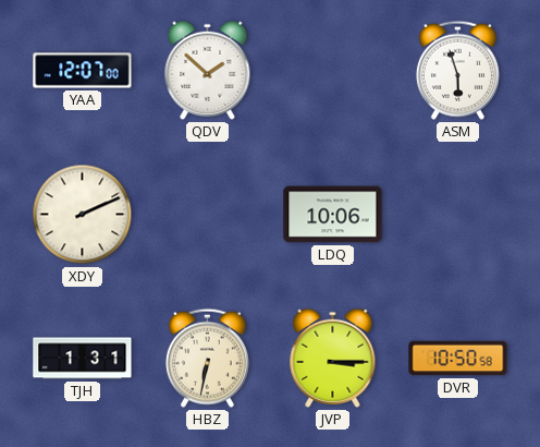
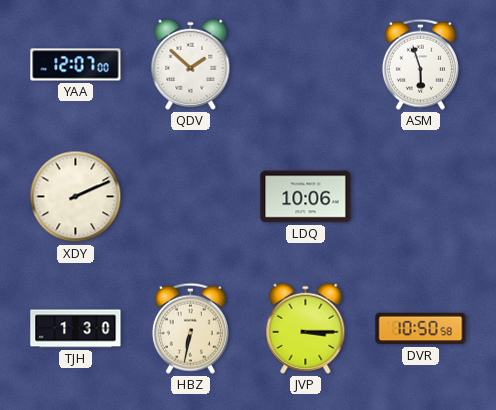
TJH: 1:31 -> 1:30
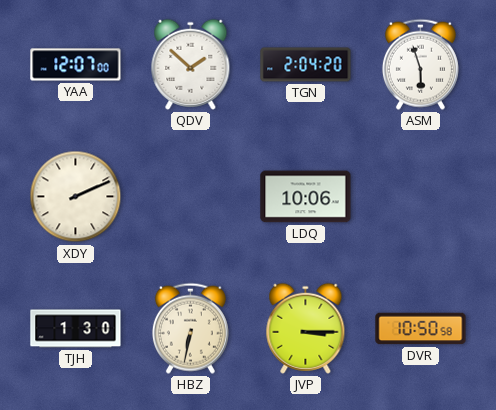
TGN: none -> 2:04
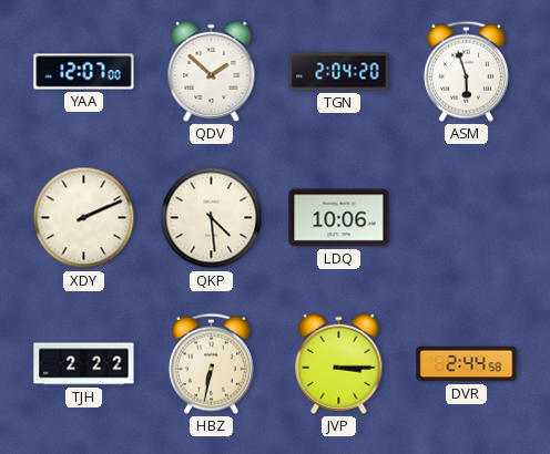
QKP: none -> 4:29
TJH: 1:30 -> 2:22
DVR: 10:50 -> 2:44
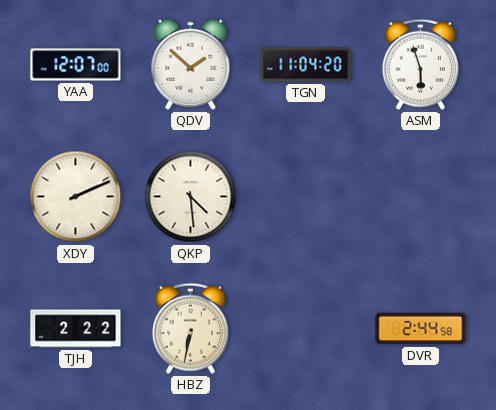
TGN: 2:04 -> 11:04
LDQ: 10:06 -> none
JVP: 3:15 -> none
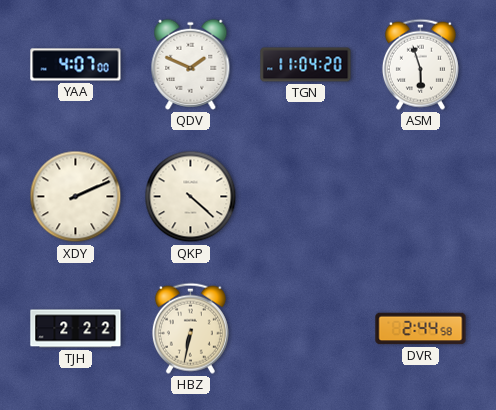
YAA: 12:07 -> 4:07
QDV: 1:52 -> 1:49
QKP: 4:29 -> 4:22
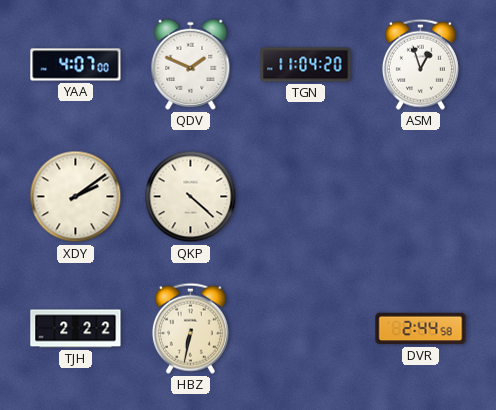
ASM: 5:57 -> 12:57
XDY: 2:11 -> 2:09
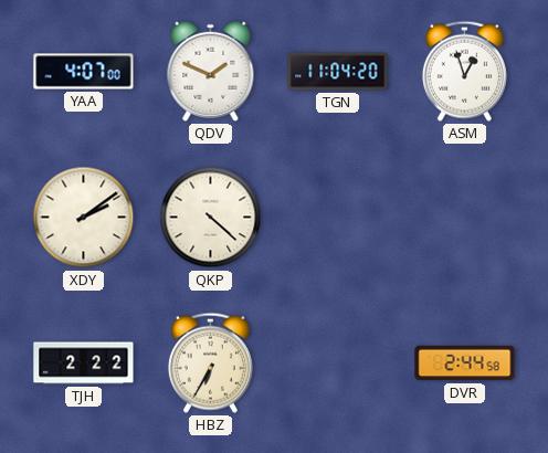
HBZ: 6:32 -> 6:35
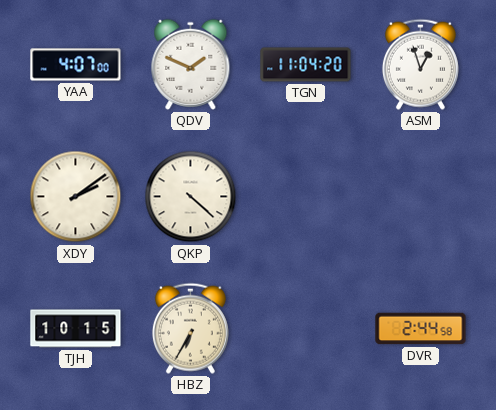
TJH: 2:22 -> 10:15
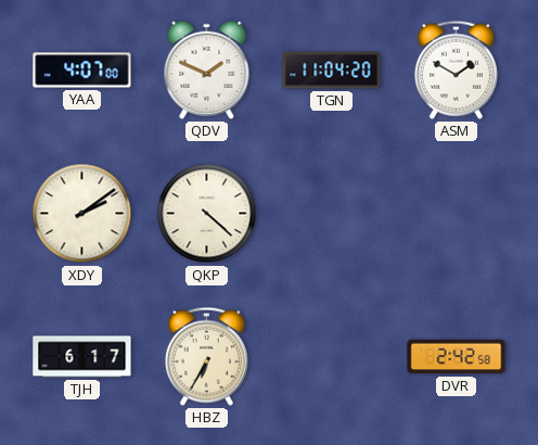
ASM: 12:57 -> 1:50
TJH: 10:15 -> 6:17
DVR: 2:44 -> 2:42
